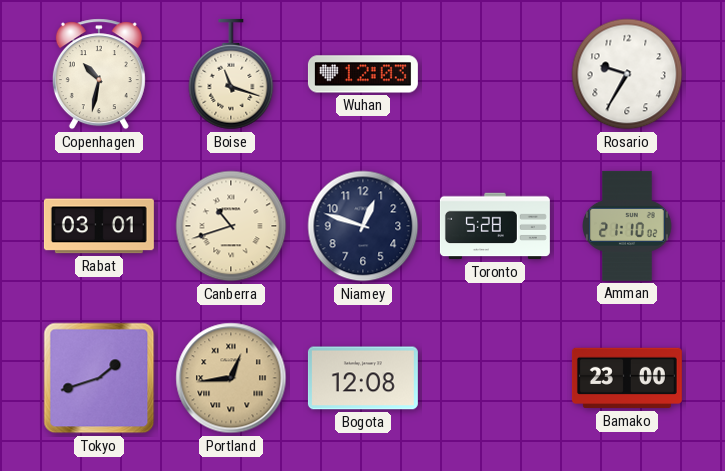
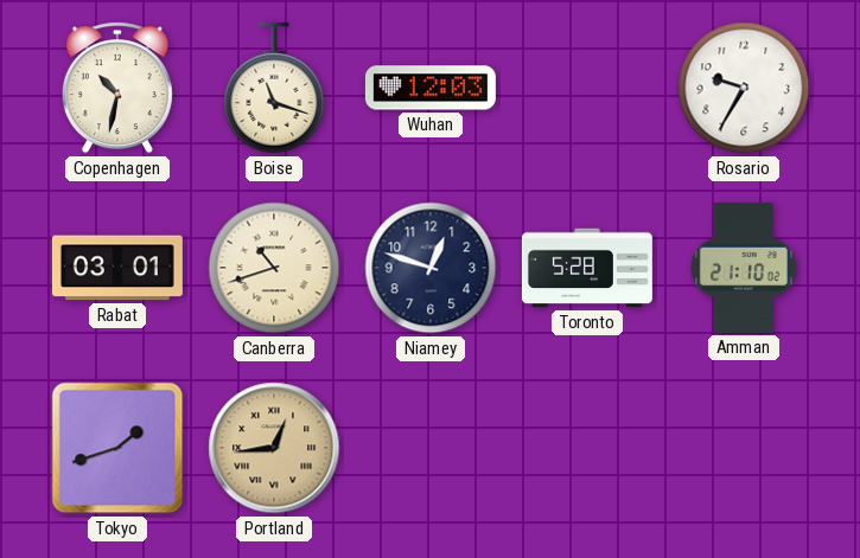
Bogota: 12:08 -> none
Bamako: 23:00 -> none
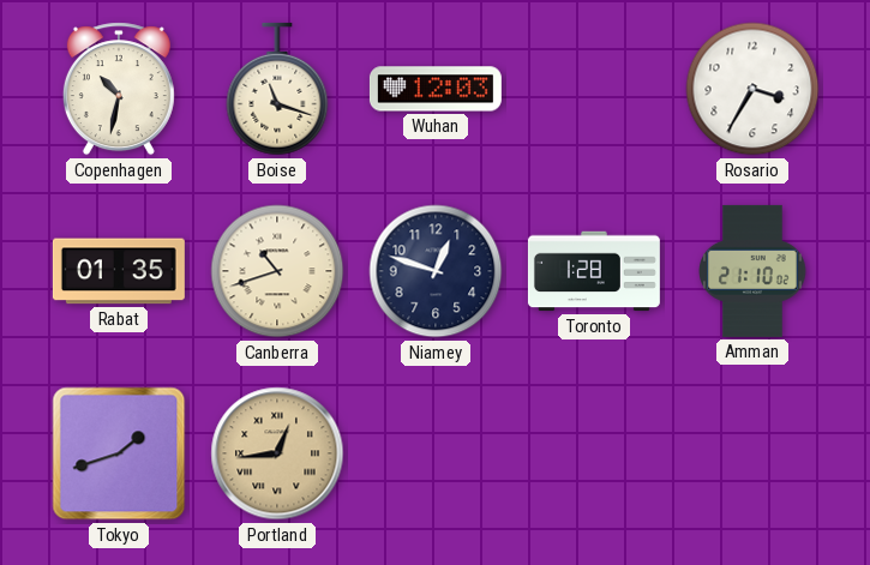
Rosario: 9:35 -> 3:35
Rabat: 03:01 -> 01:35
Toronto: 5:28 -> 1:28
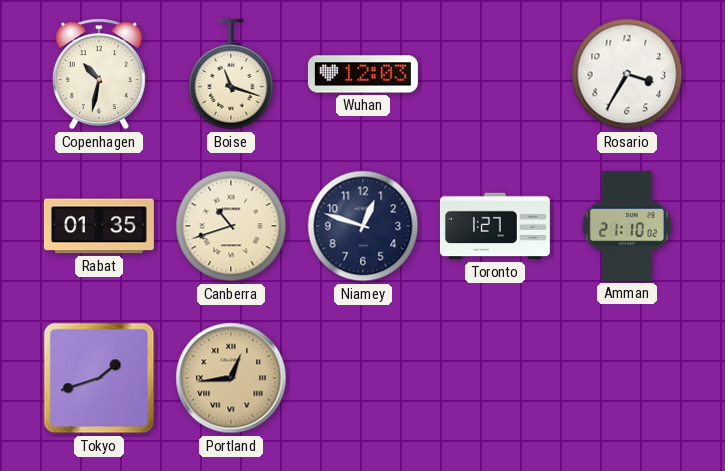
Toronto: 1:28 -> 1:27
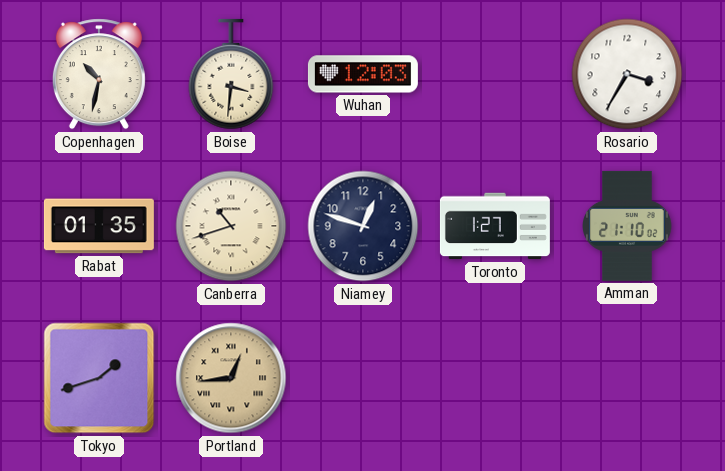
Boise: 11:18 -> 3:31
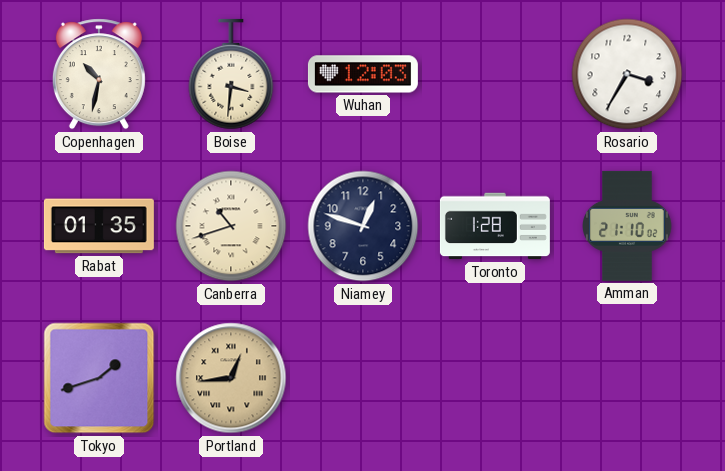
Toronto: 1:27 -> 1:28
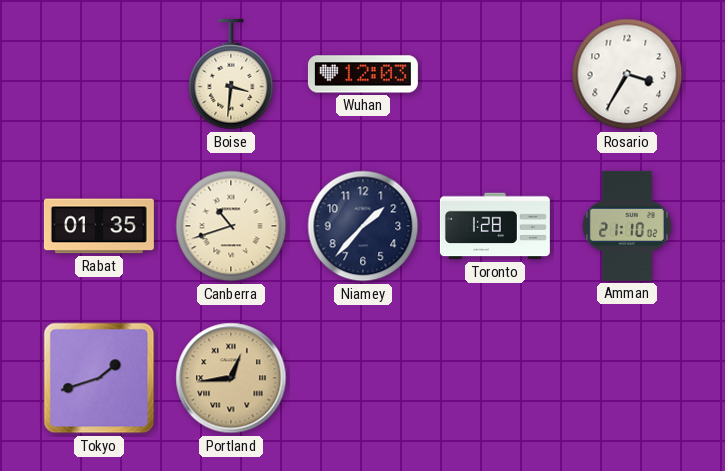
Copenhagen: 10:32 -> none
Niamey: 12:48 -> 1:37
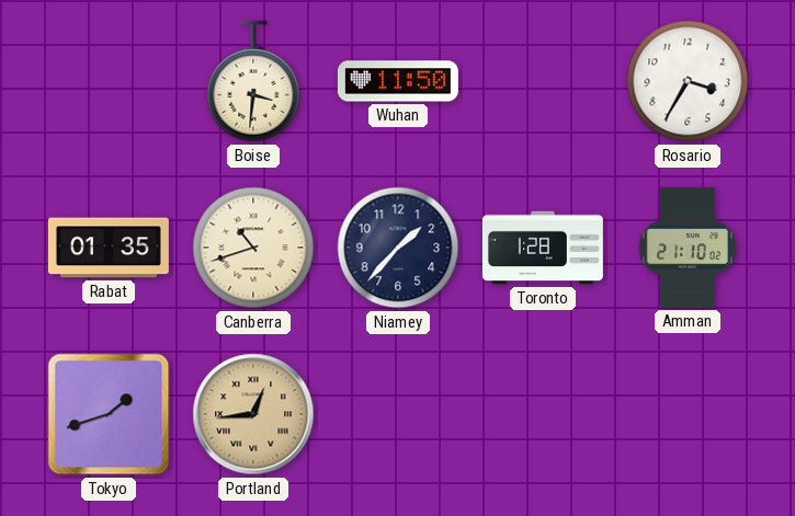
Wuhan: 12:03 -> 11:50
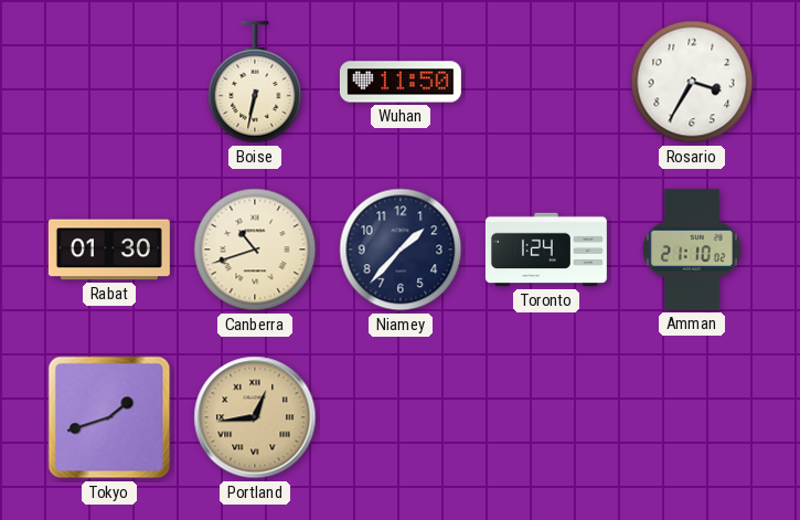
Boise: 3:31 -> 6:32
Rabat: 01:35 -> 01:30
Toronto: 1:28 -> 1:24
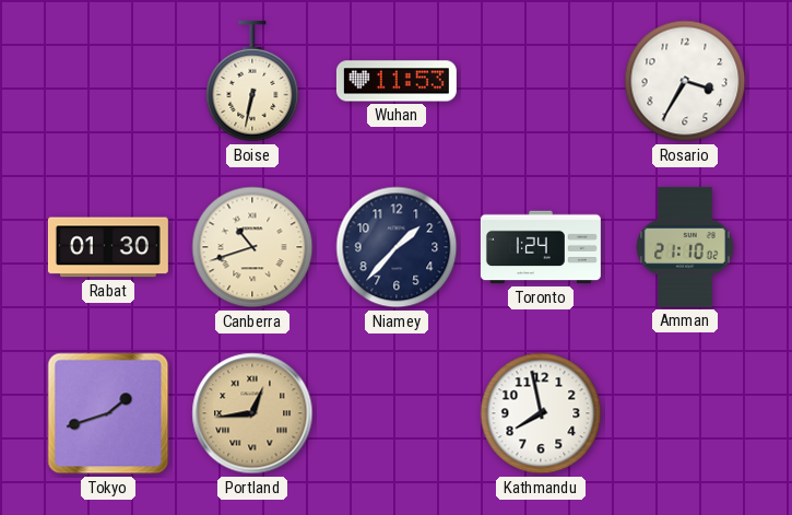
Wuhan: 11:50 -> 11:53
Kathmandu: none -> 7:58
